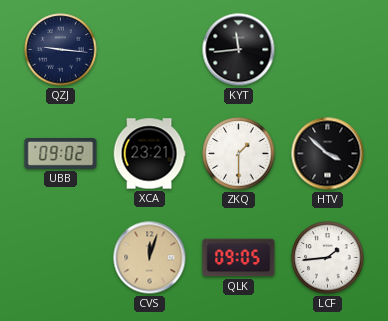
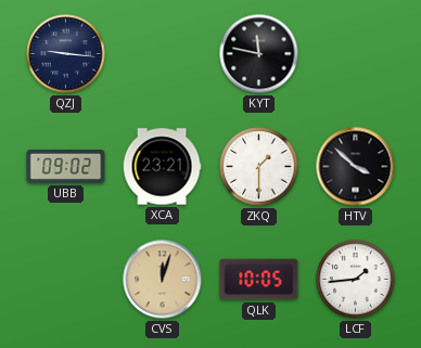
KYT: 11:44 -> 11:47
QLK: 09:05 -> 10:05
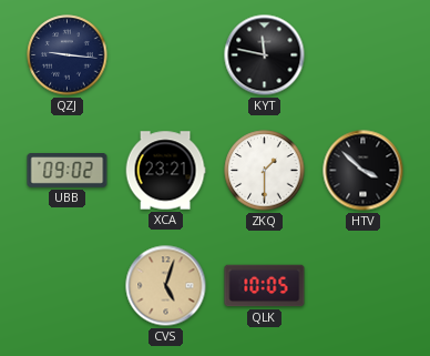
CVS: 12:03 -> 5:03
LCF: 1:44 -> none
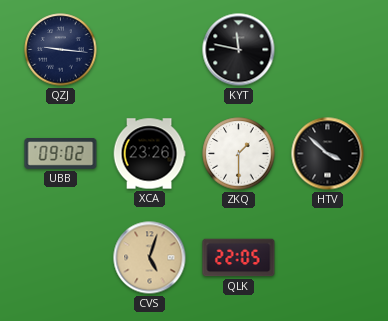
XCA: 23:21 -> 23:26
QLK: 10:05 -> 22:05
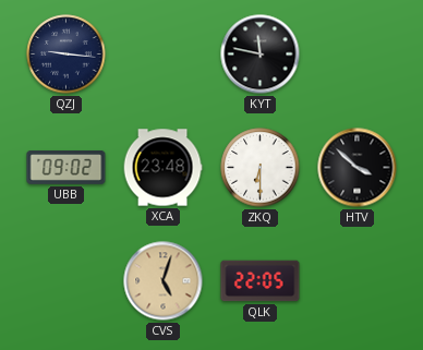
XCA: 23:26 -> 23:48
ZKQ: 1:30 -> 6:30
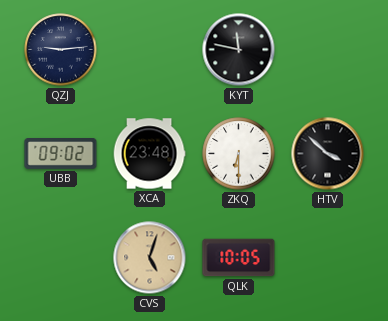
QZJ: 9:16 -> 9:14
QLK: 22:05 -> 10:05
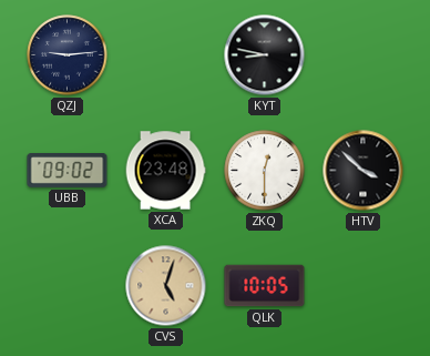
KYT: 11:47 -> 8:47
ZKQ: 6:30 -> 12:30
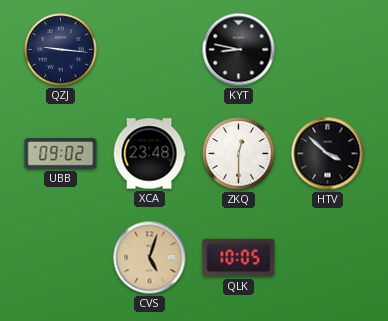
QZJ: 9:14 -> 9:16
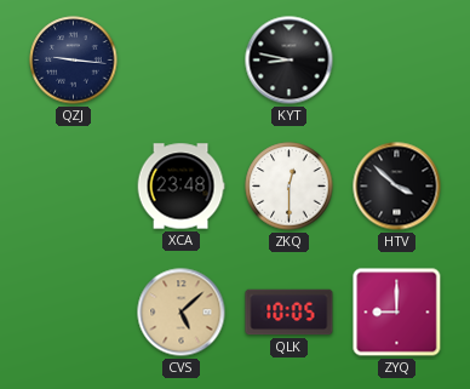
UBB: 09:02 -> none
CVS: 5:03 -> 5:08
ZYQ: none -> 9:00
